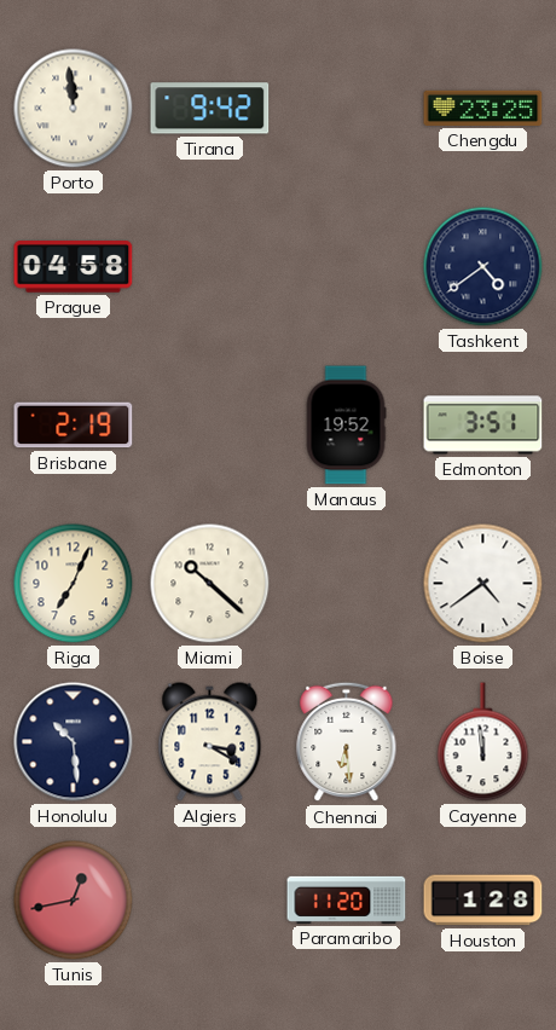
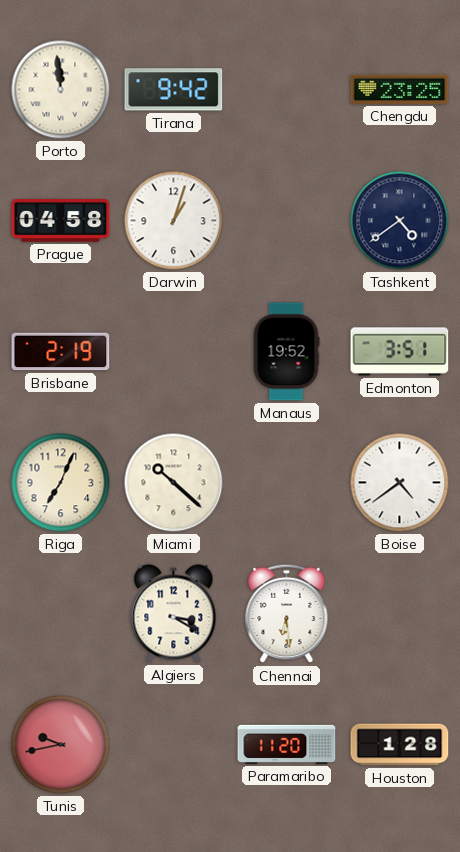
Darwin: none -> 1:03
Honolulu: 10:29 -> none
Cayenne: 11:59 -> none
Tunis: 12:43 -> 9:43
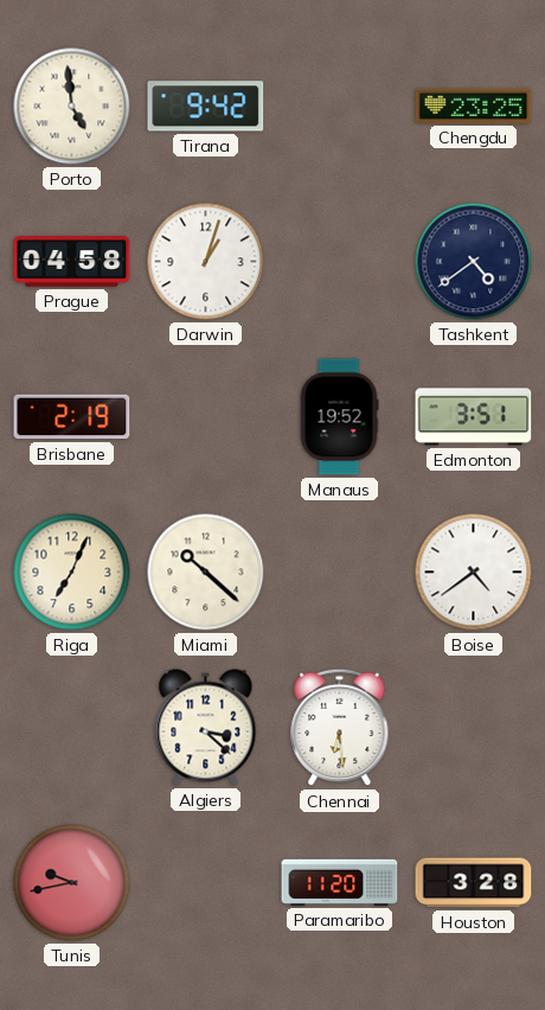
Porto: 11:59 -> 4:59
Algiers: 3:20 -> 3:22
Houston: 1:28 -> 3:28
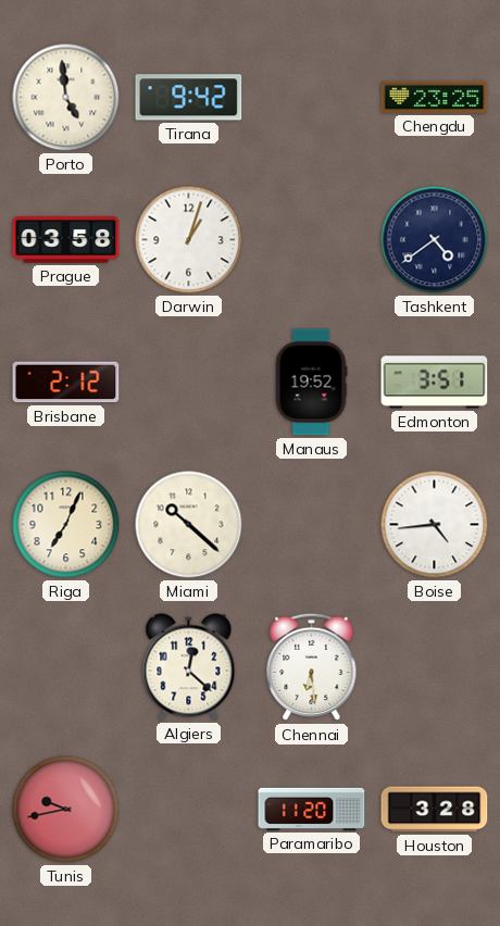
Prague: 04:58 -> 03:58
Brisbane: 2:19 -> 2:12
Boise: 4:39 -> 4:44
Algiers: 3:22 -> 12:22
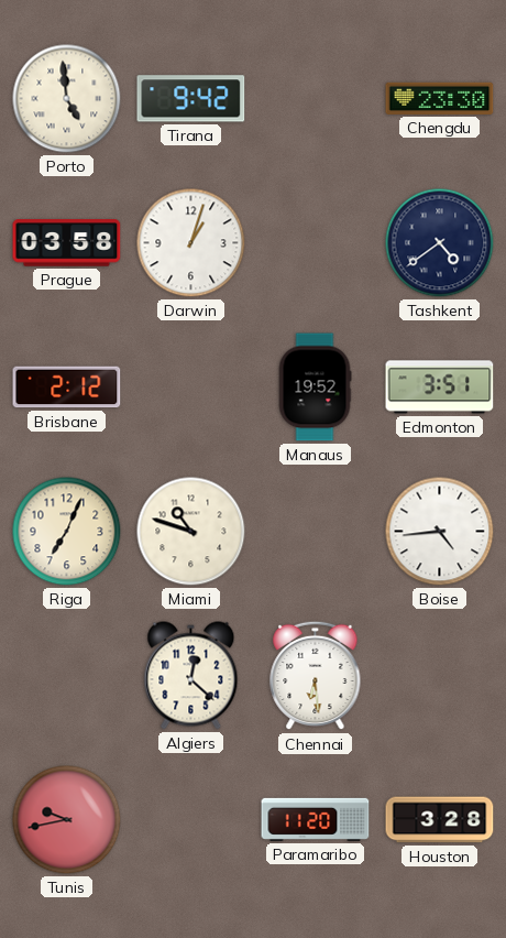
Chengdu: 23:25 -> 23:30
Miami: 10:22 -> 10:48
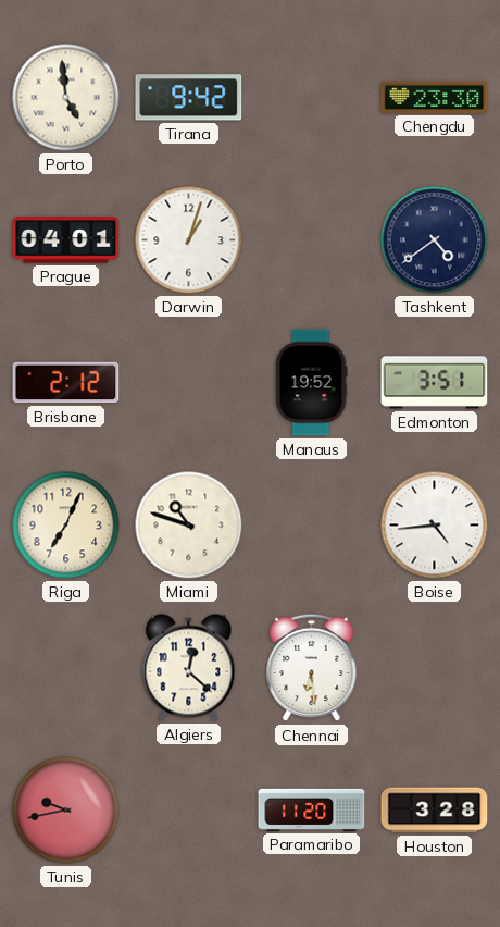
Prague: 03:58 -> 04:01
